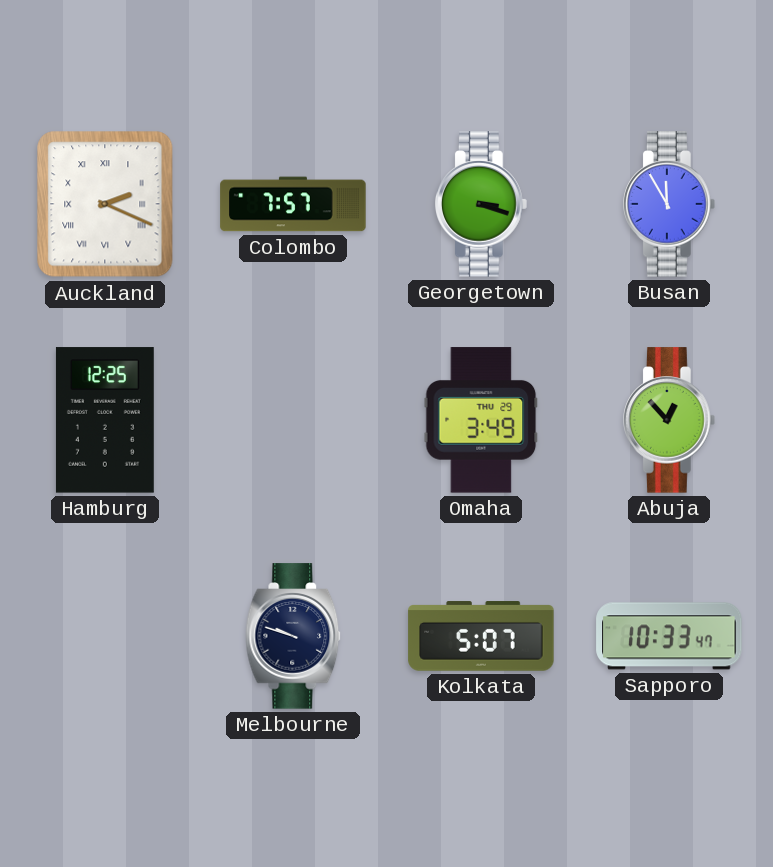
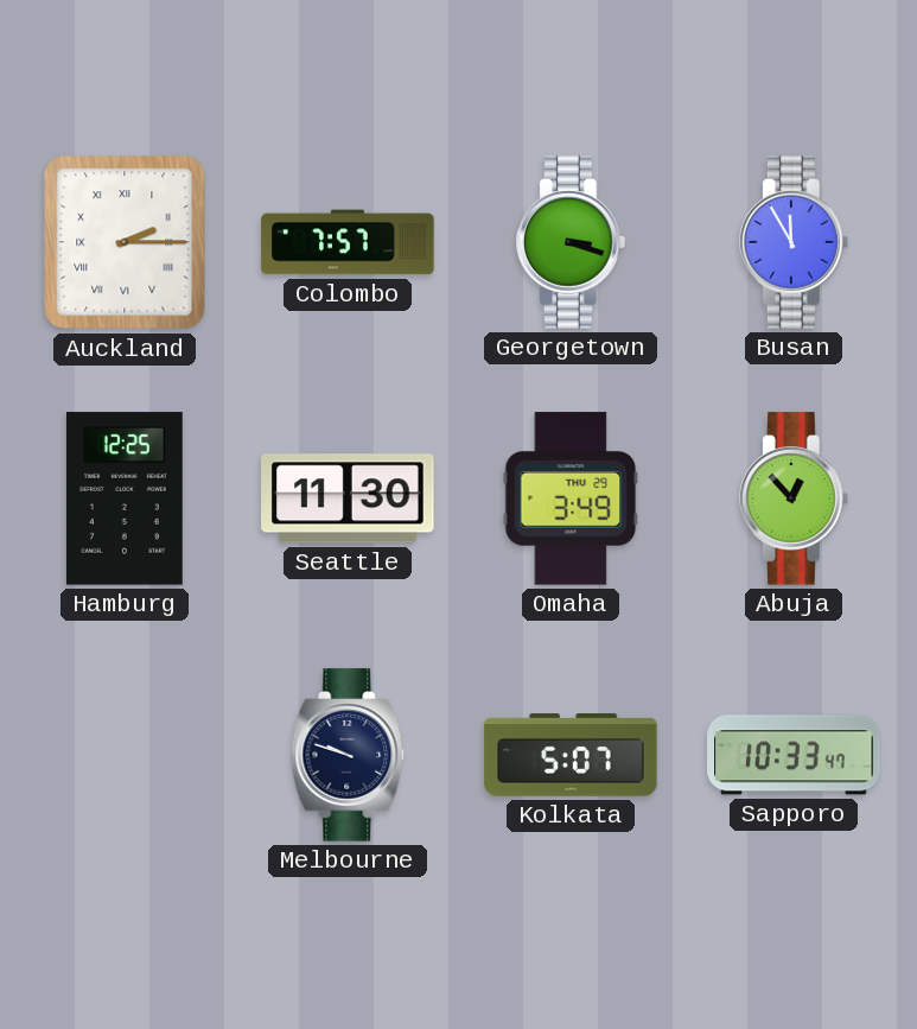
Auckland: 2:19 -> 2:15
Seattle: none -> 11:30
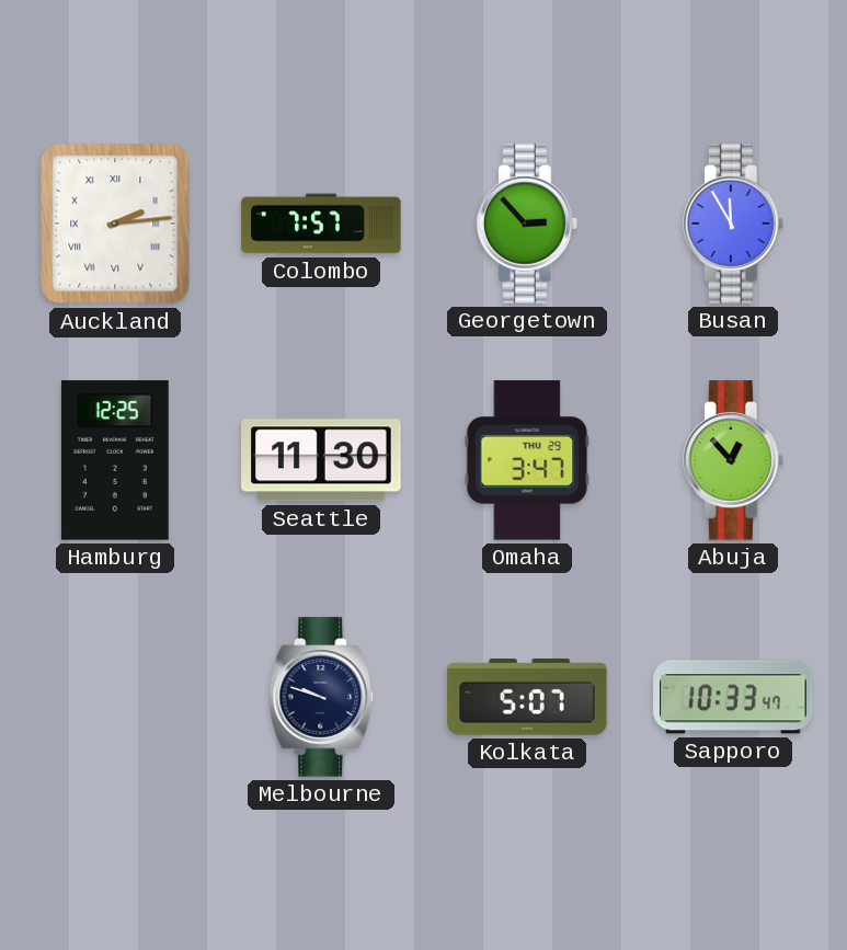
Auckland: 2:15 -> 2:14
Georgetown: 3:18 -> 2:53
Omaha: 3:49 -> 3:47
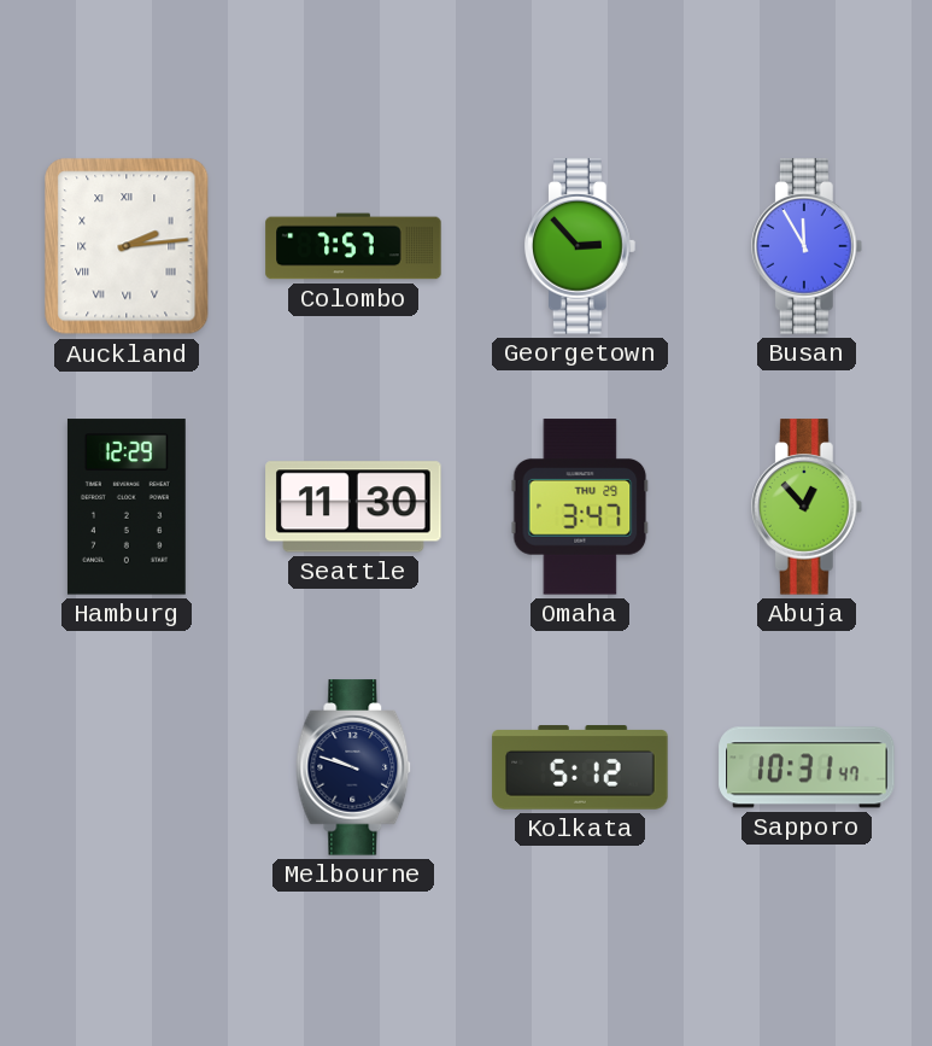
Hamburg: 12:25 -> 12:29
Kolkata: 5:07 -> 5:12
Sapporo: 10:33 -> 10:31
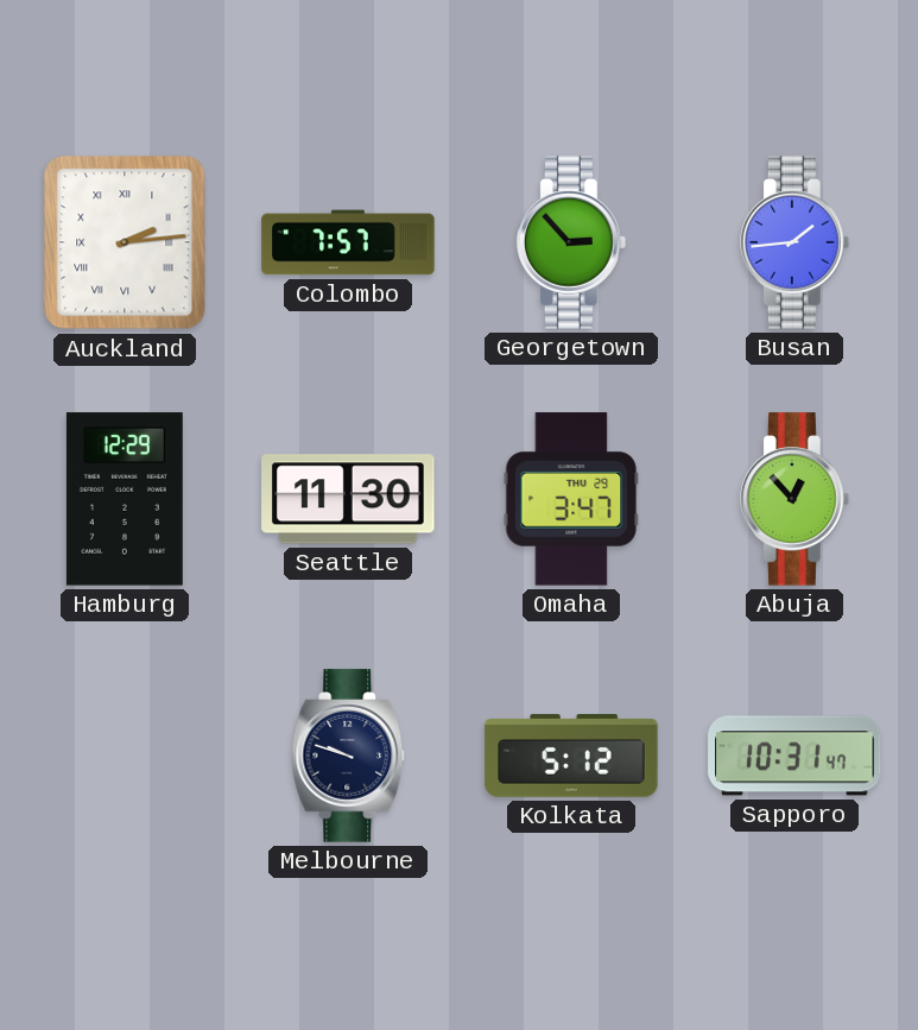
Busan: 11:55 -> 1:44
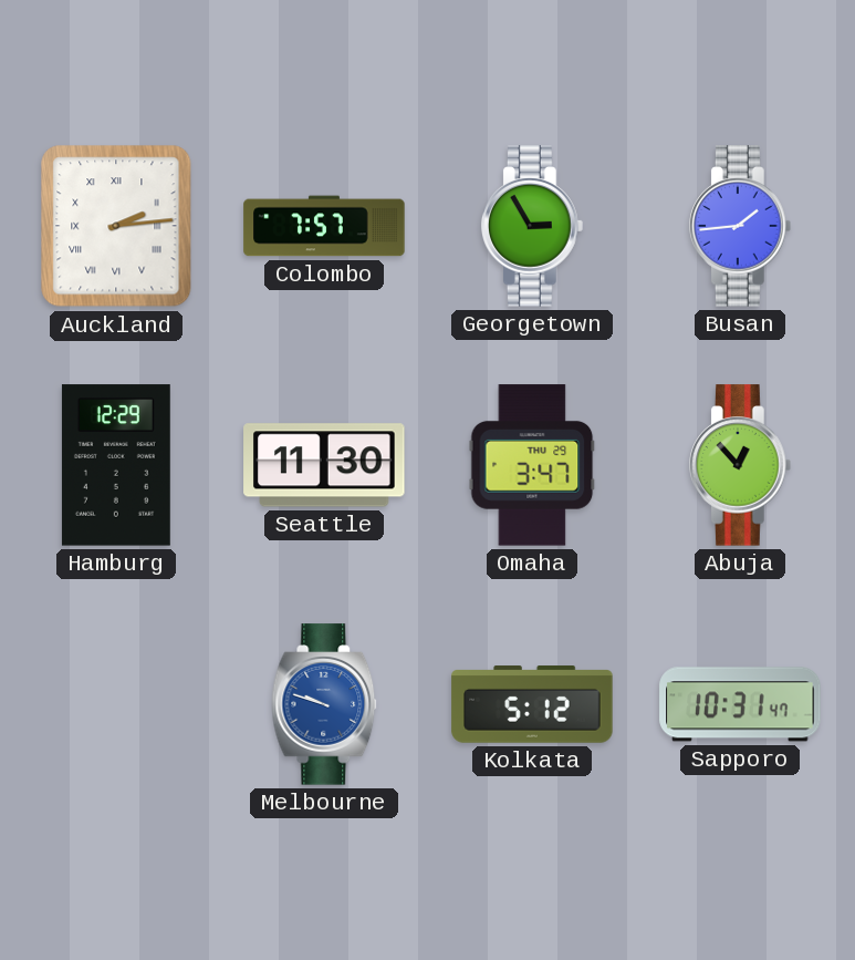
Georgetown: 2:53 -> 2:55
Melbourne dial: navy -> blue
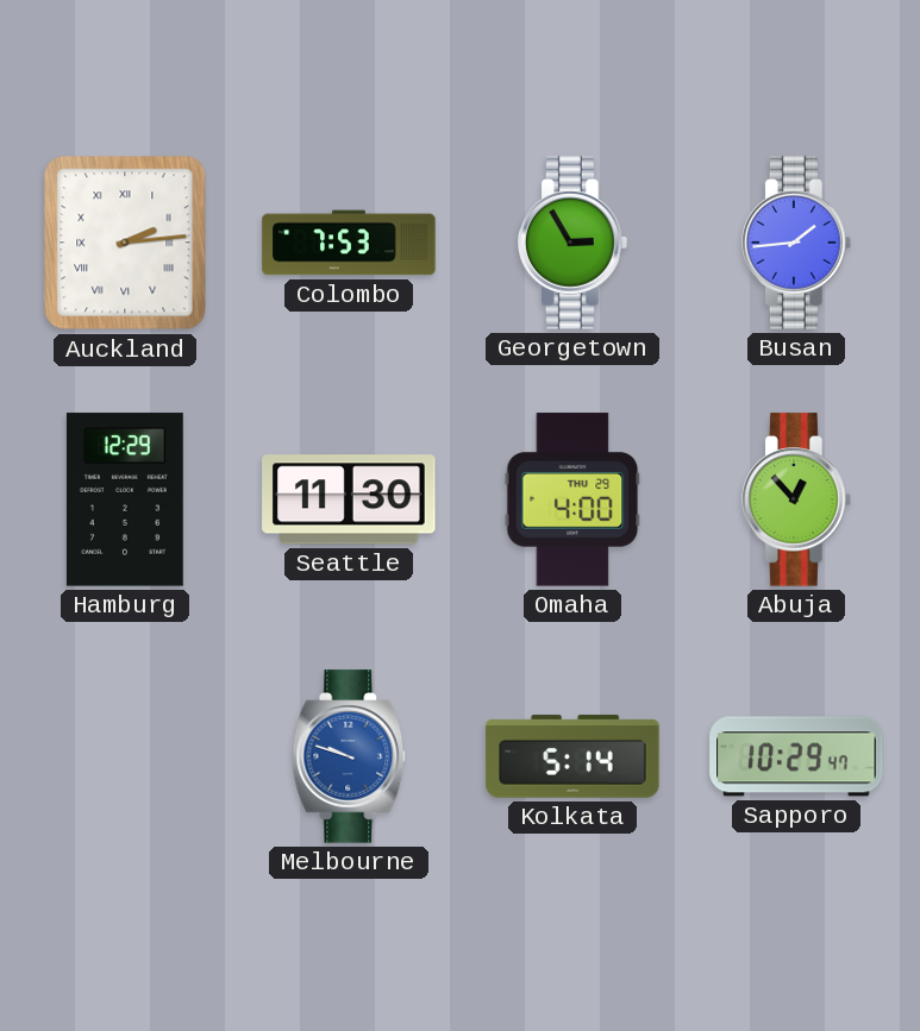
Colombo: 7:57 -> 7:53
Omaha: 3:47 -> 4:00
Kolkata: 5:12 -> 5:14
Sapporo: 10:31 -> 10:29
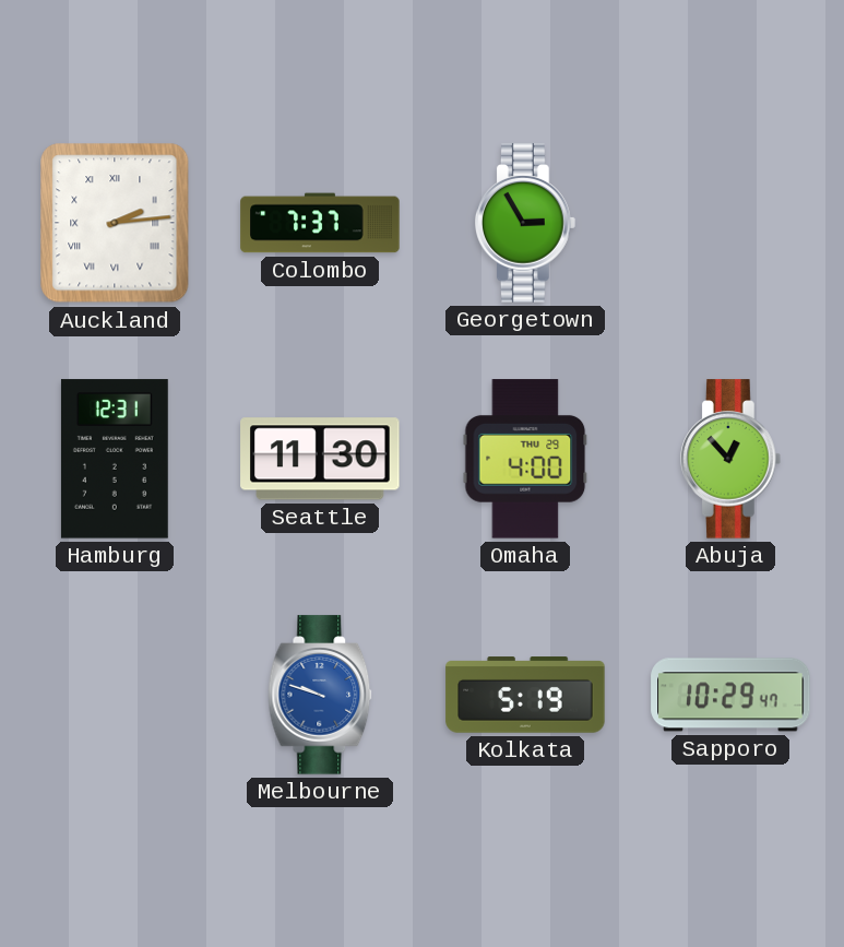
Colombo: 7:53 -> 7:37
Busan: 1:44 -> none
Hamburg: 12:29 -> 12:31
Kolkata: 5:14 -> 5:19
